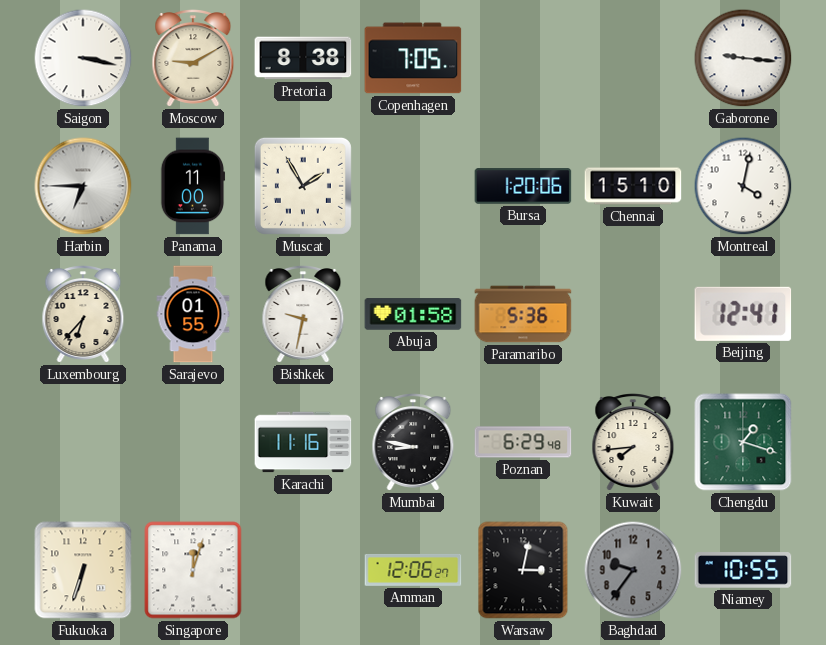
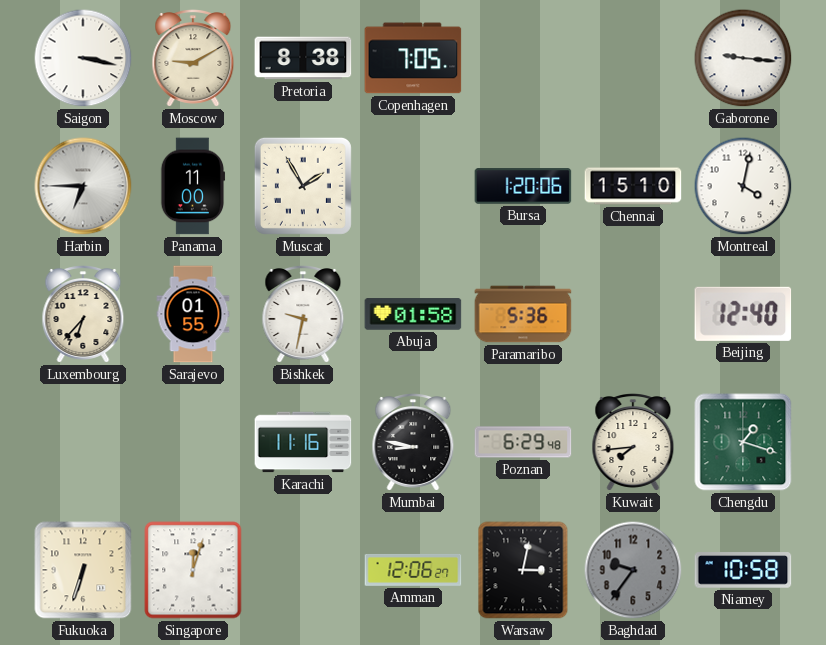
Beijing: 12:41 -> 12:40
Niamey: 10:55 -> 10:58
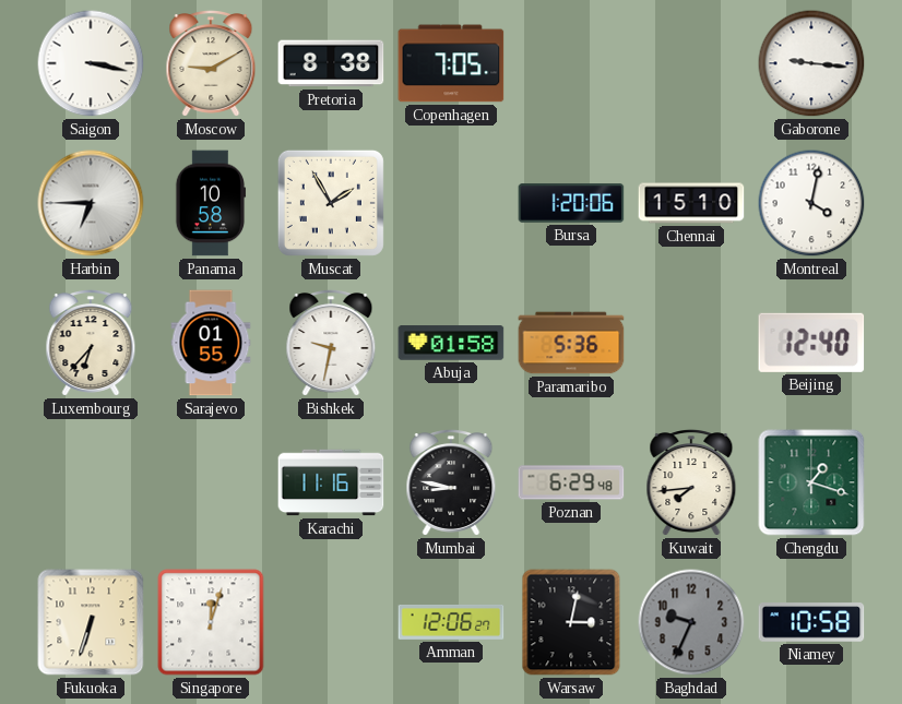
Panama: 11:00 -> 10:58
Baghdad: 9:36 -> 9:34
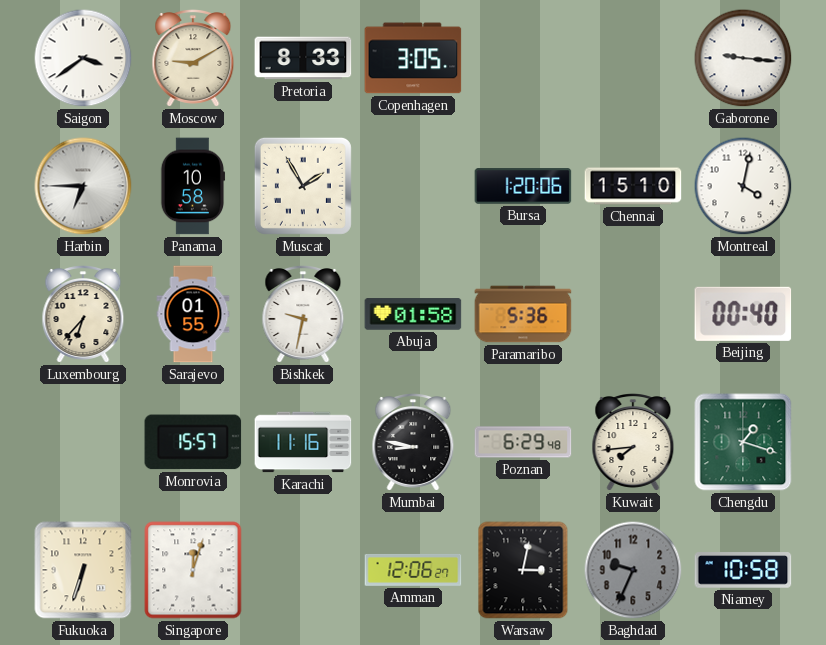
Saigon: 3:17 -> 3:39
Pretoria: 8:38 -> 8:33
Copenhagen: 7:05 -> 3:05
Beijing: 12:40 -> 00:40
Monrovia: none -> 15:57
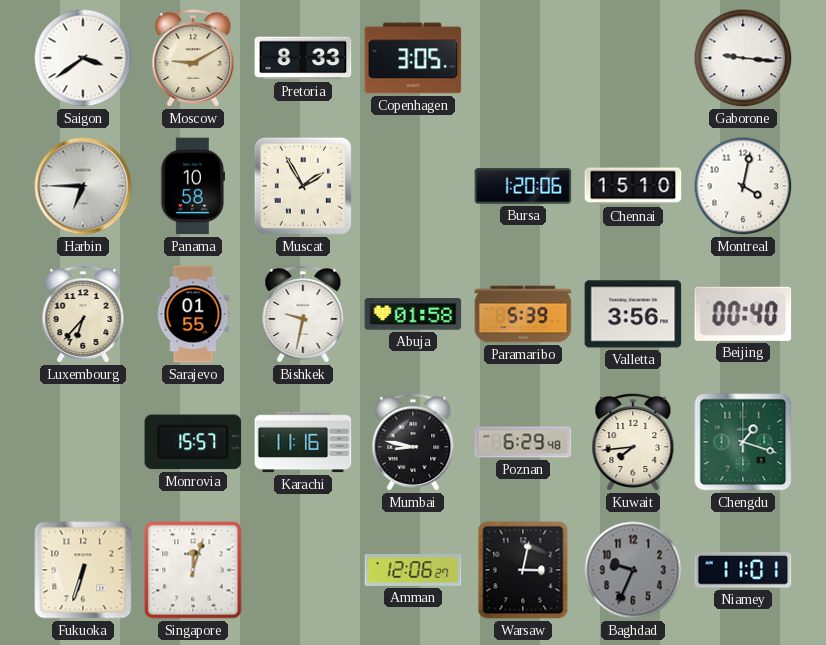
Paramaribo: 5:36 -> 5:39
Valletta: none -> 3:56
Niamey: 10:58 -> 11:01
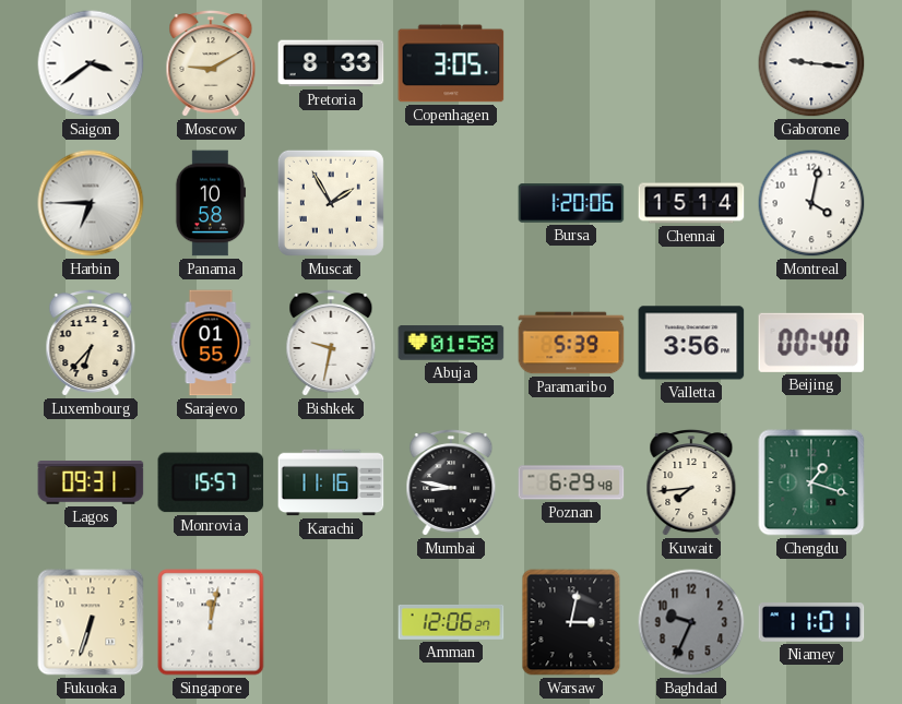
Chennai: 15:10 -> 15:14
Lagos: none -> 09:31
Singapore: 12:03 -> 12:02
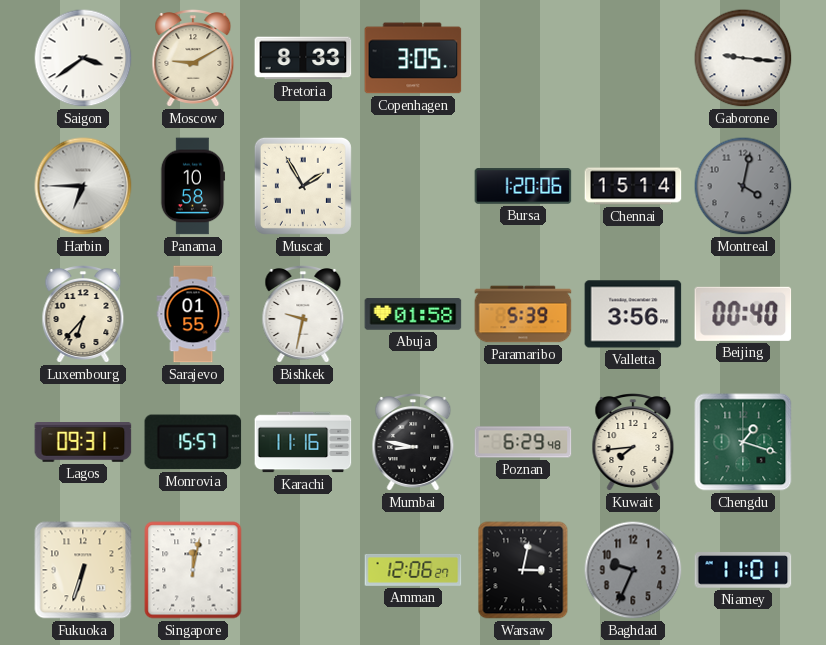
Montreal dial: white -> grey
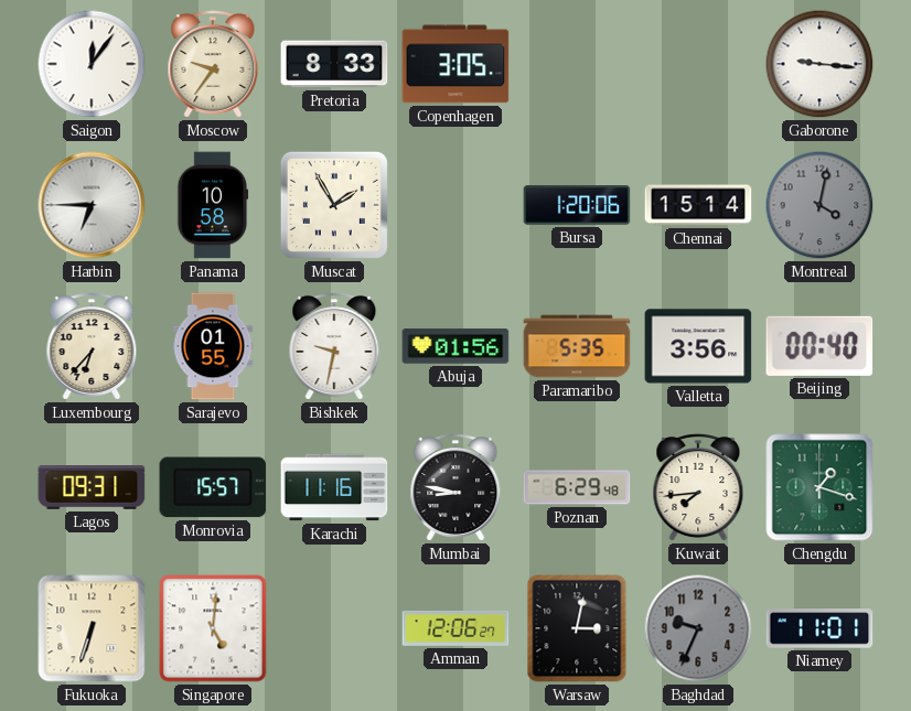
Saigon: 3:39 -> 12:06
Moscow: 9:10 -> 9:36
Abuja: 01:58 -> 01:56
Paramaribo: 5:39 -> 5:35
Singapore: 12:02 -> 5:01
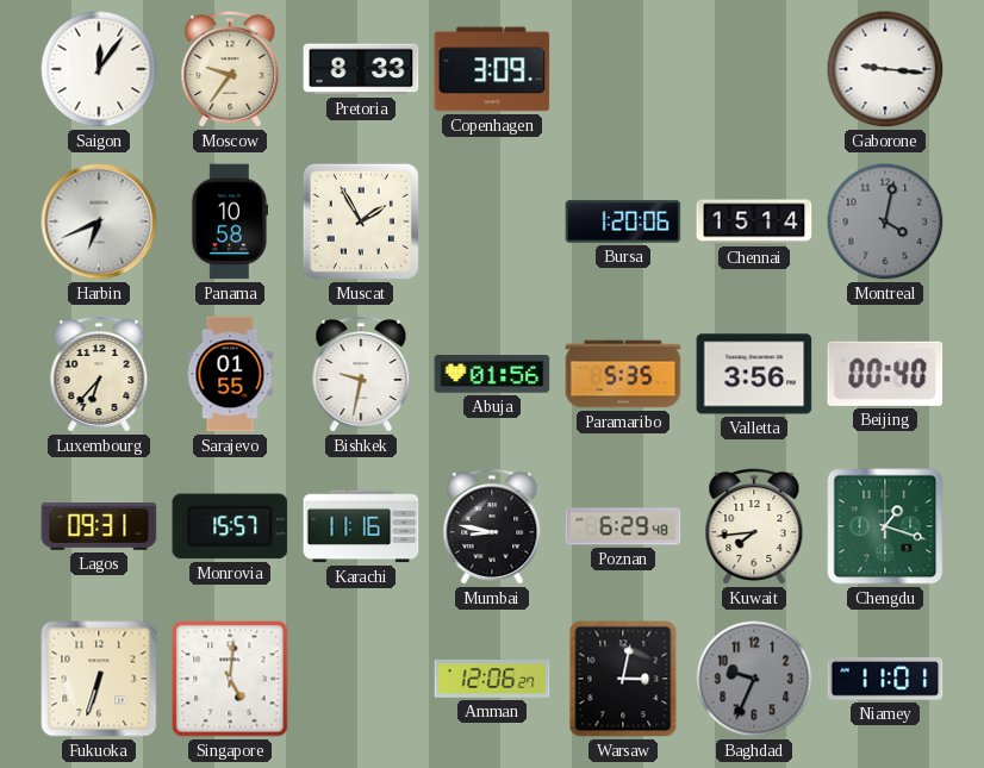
Copenhagen: 3:05 -> 3:09
Harbin: 6:45 -> 6:41
